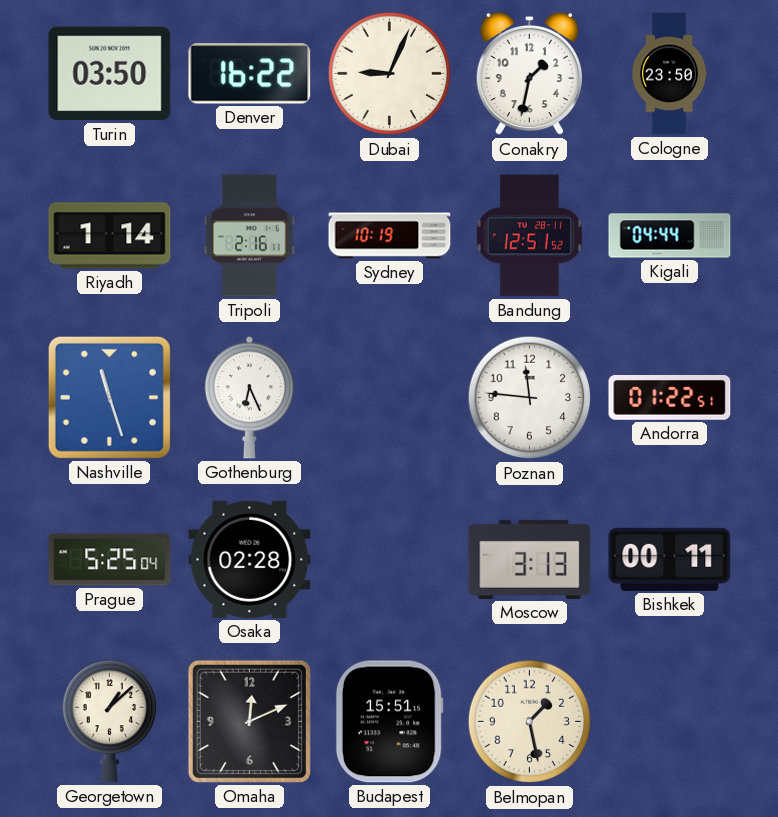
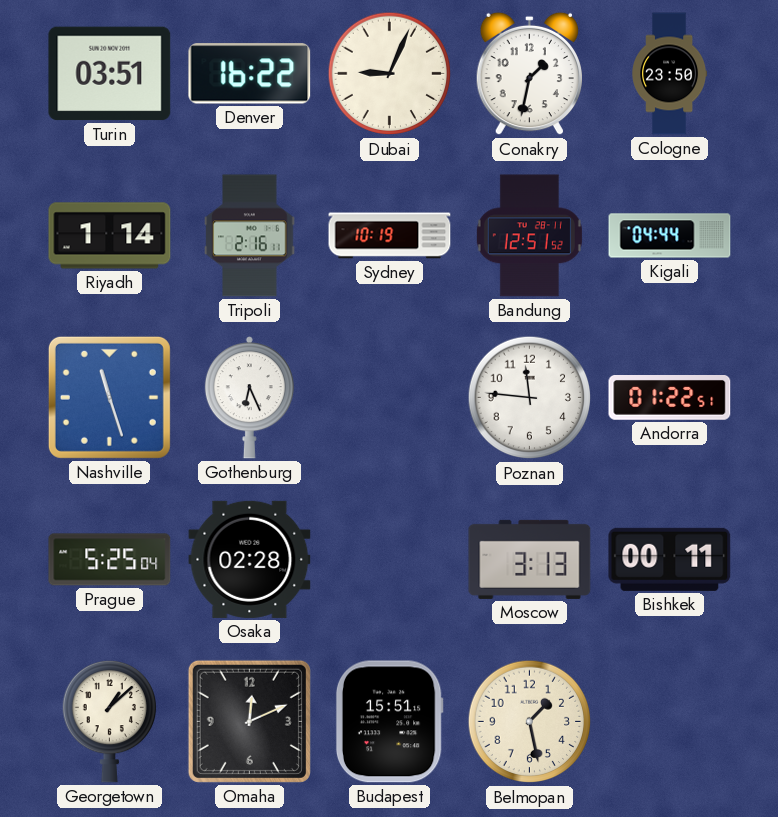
Turin: 03:50 -> 03:51
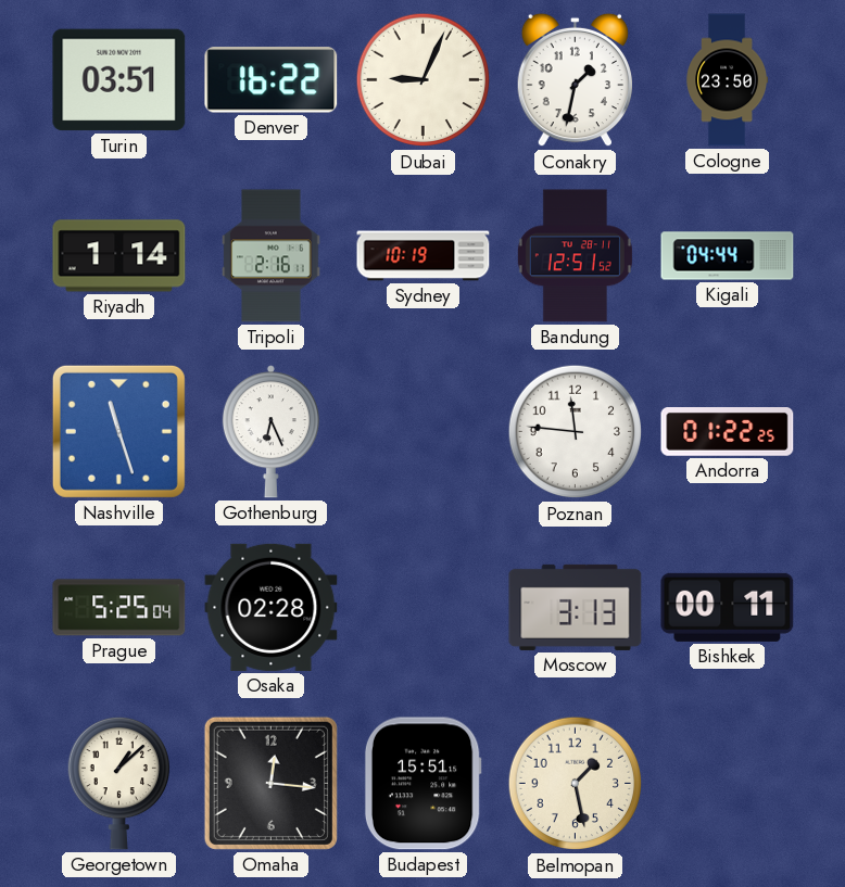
Andorra: 01:22:51 -> 01:22:25
Omaha: 12:11 -> 12:16
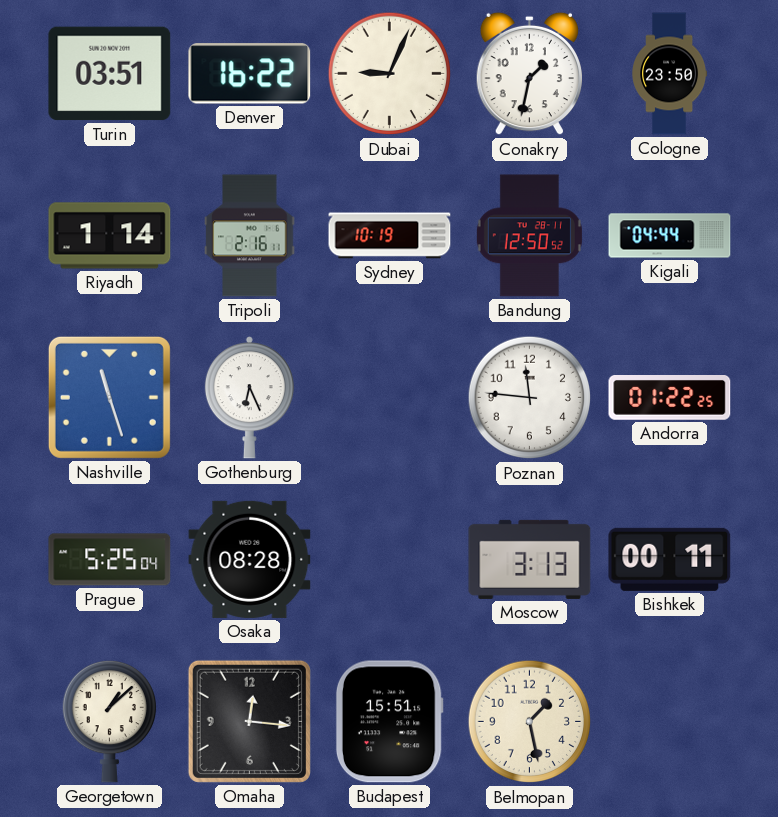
Bandung: 12:51 -> 12:50
Osaka: 02:28 -> 08:28
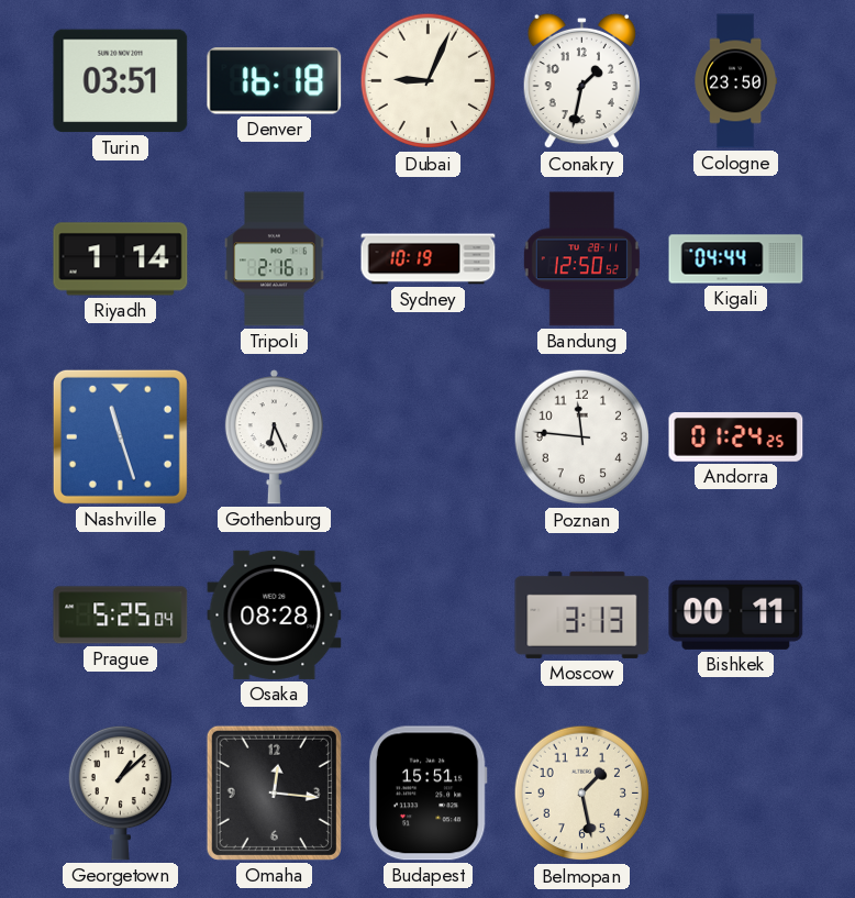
Denver: 16:22 -> 16:18
Andorra: 01:22 -> 01:24
